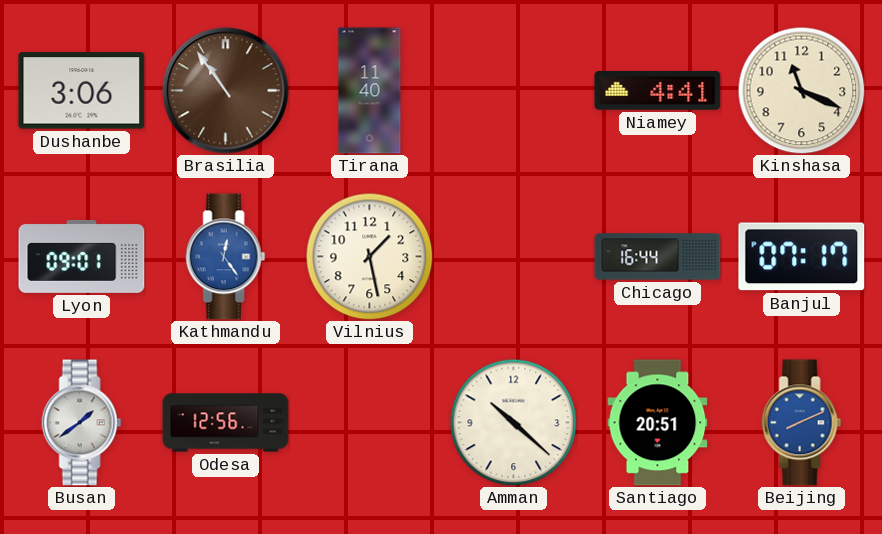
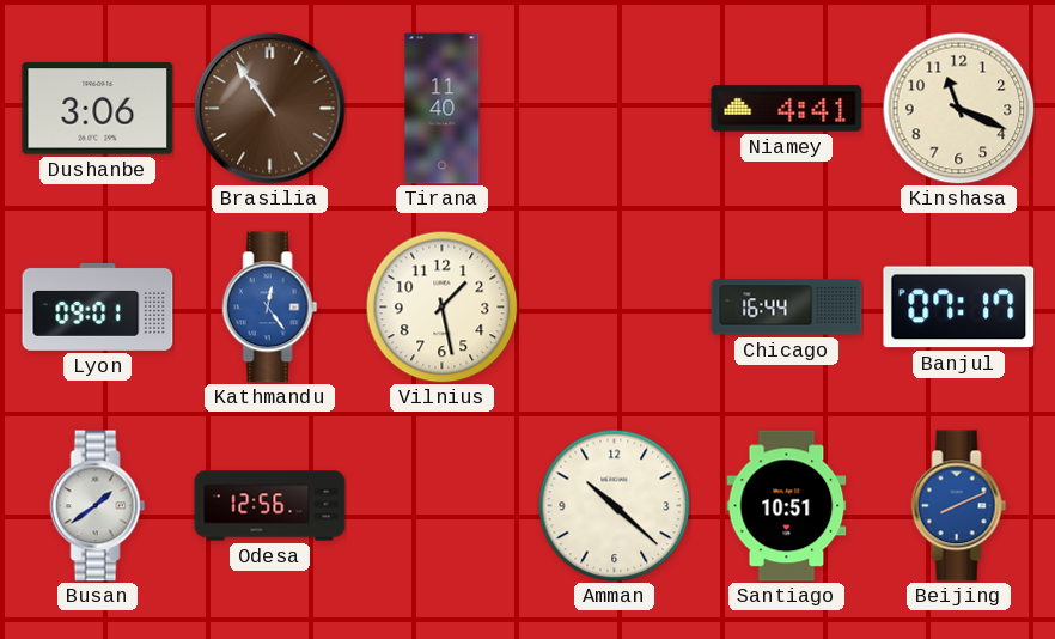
Santiago: 20:51 -> 10:51
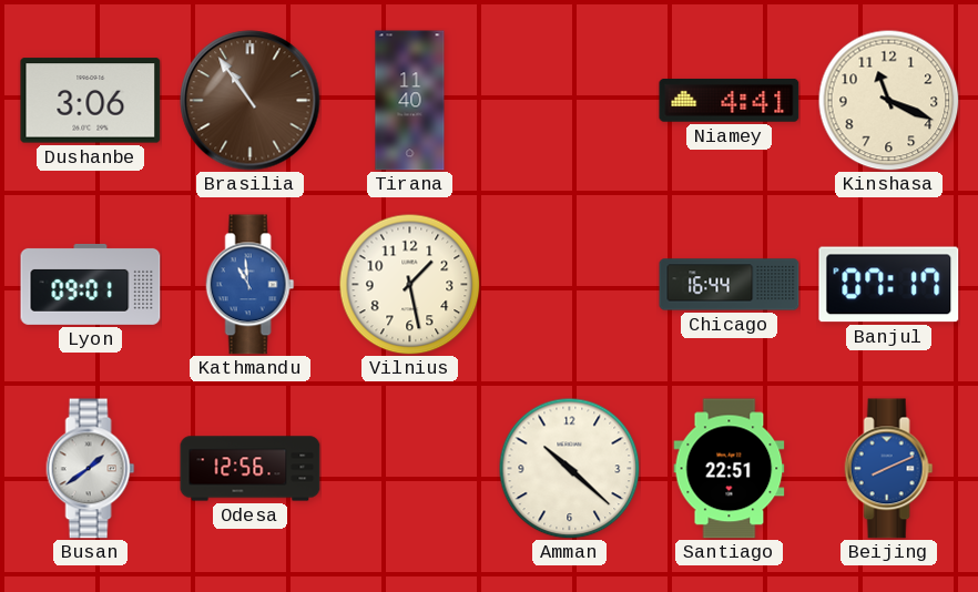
Kathmandu: 12:24 -> 10:59
Santiago: 10:51 -> 22:51
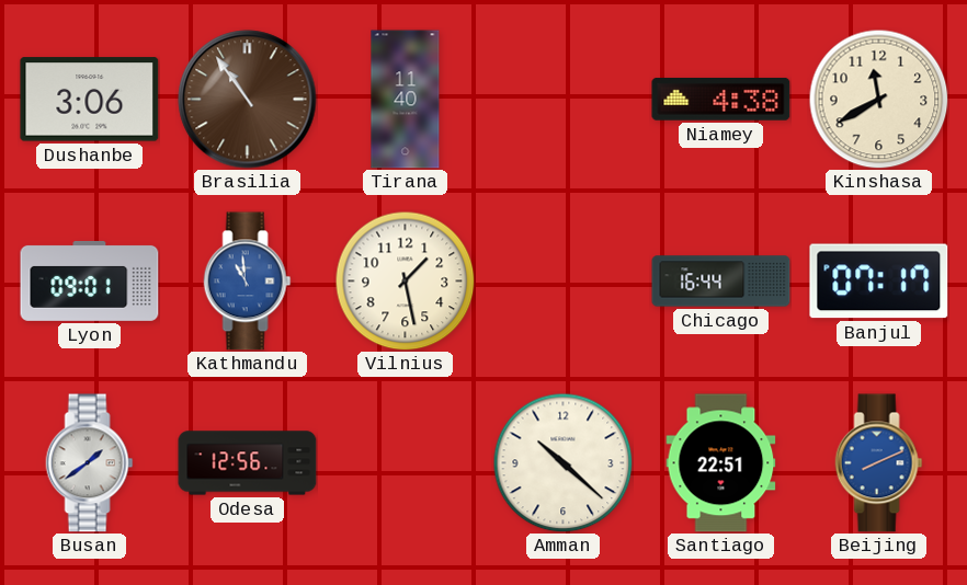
Niamey: 4:41 -> 4:38
Kinshasa: 11:19 -> 11:40
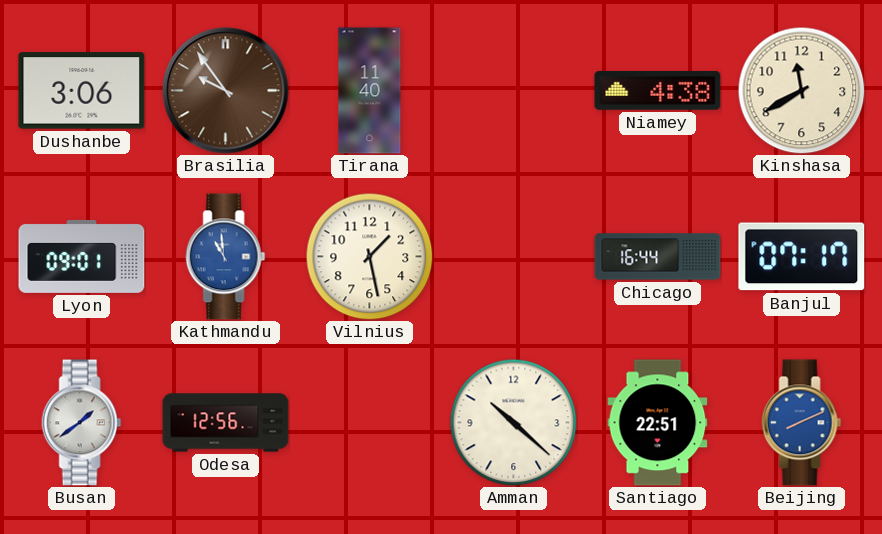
Brasilia: 10:54 -> 9:54
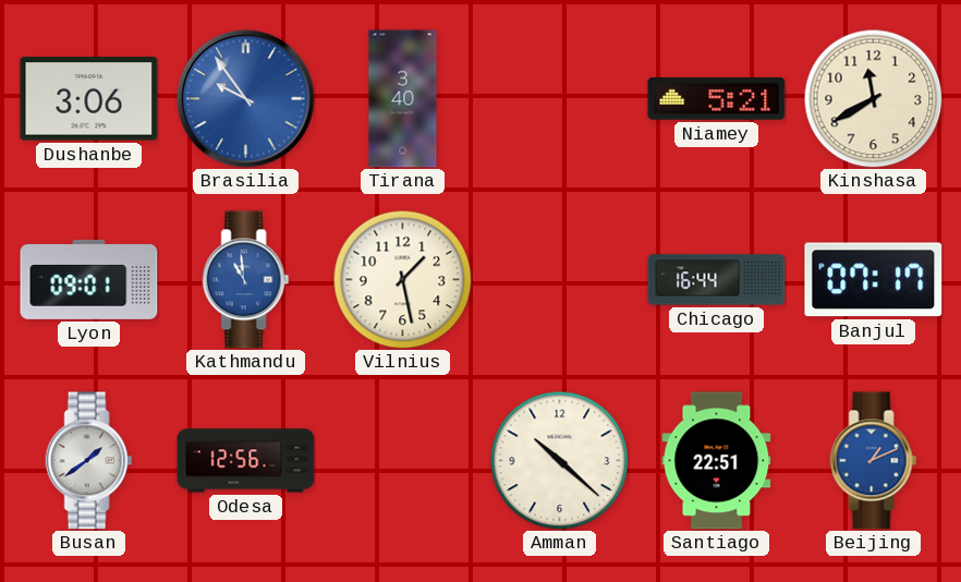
Brasilia dial: brown -> blue
Tirana: 11:40 -> 3:40
Niamey: 4:38 -> 5:21
Beijing: 8:11 -> 1:11
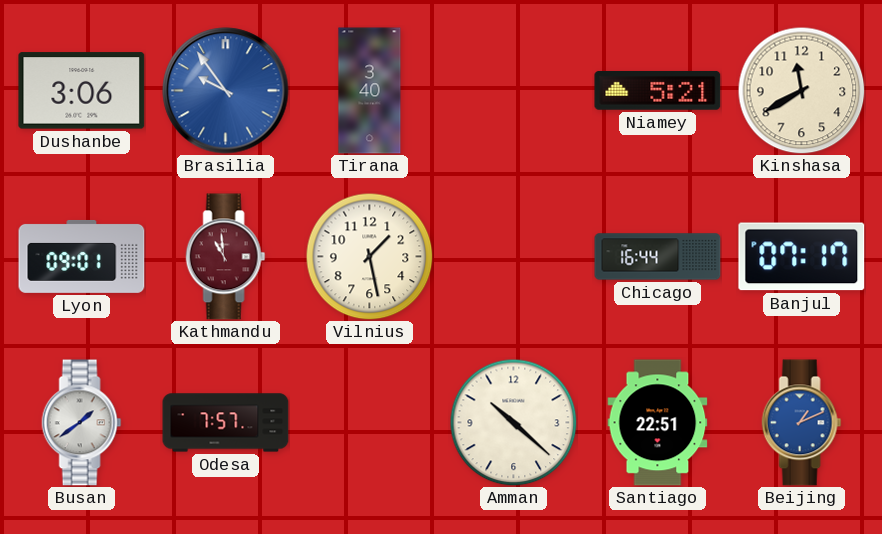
Kathmandu dial: blue -> burgundy
Odesa: 12:56 -> 7:57
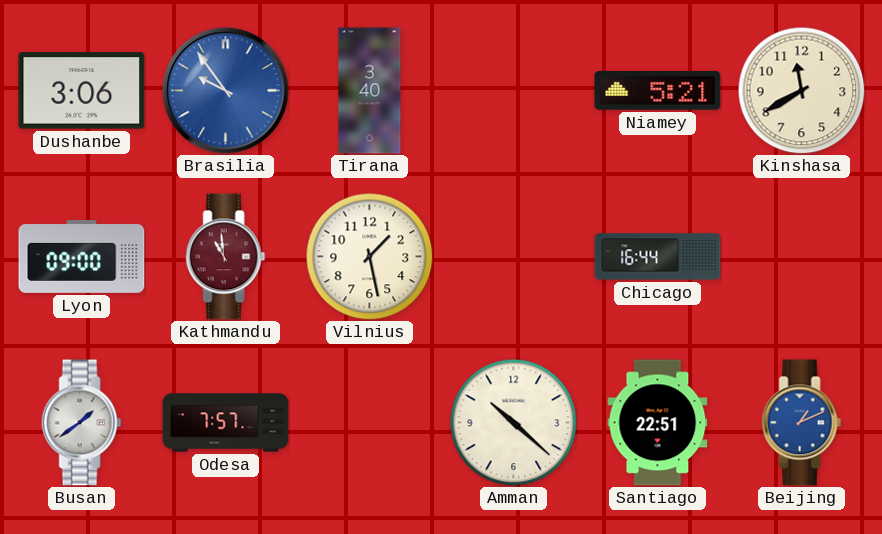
Lyon: 09:01 -> 09:00
Banjul: 07:17 -> none
